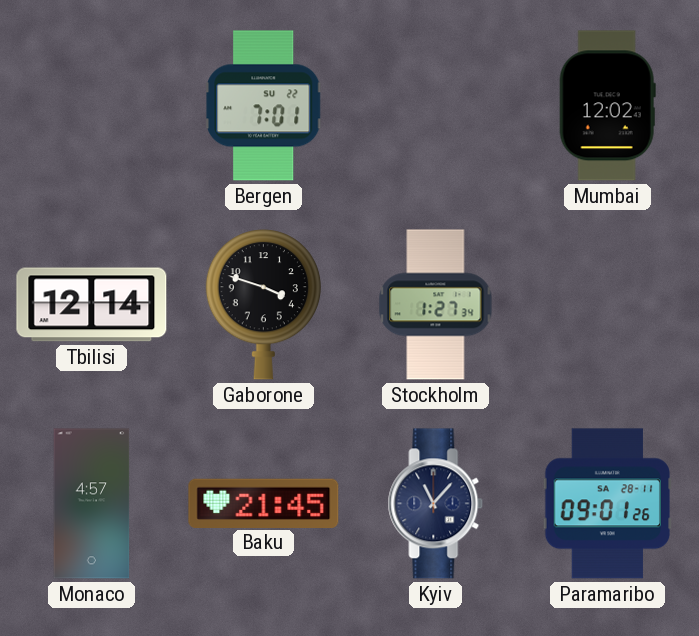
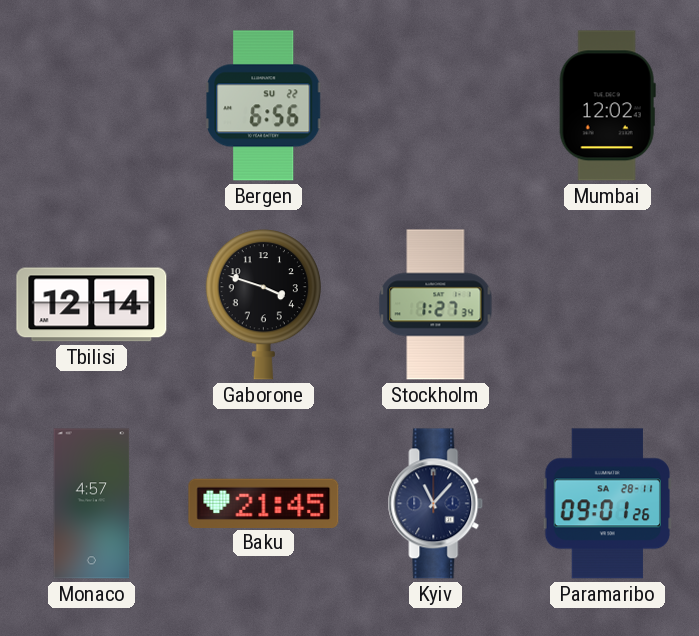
Bergen: 7:01 -> 6:56
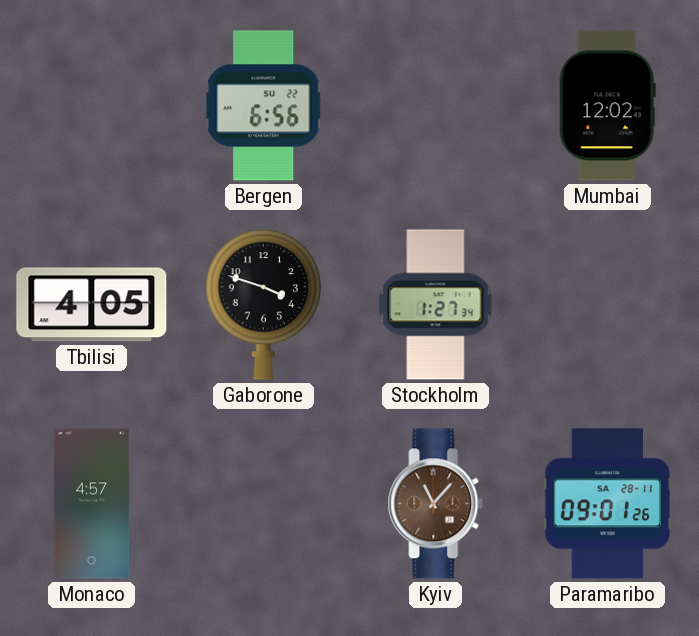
Tbilisi: 12:14 -> 4:05
Baku: 21:45 -> none
Kyiv dial: navy -> brown
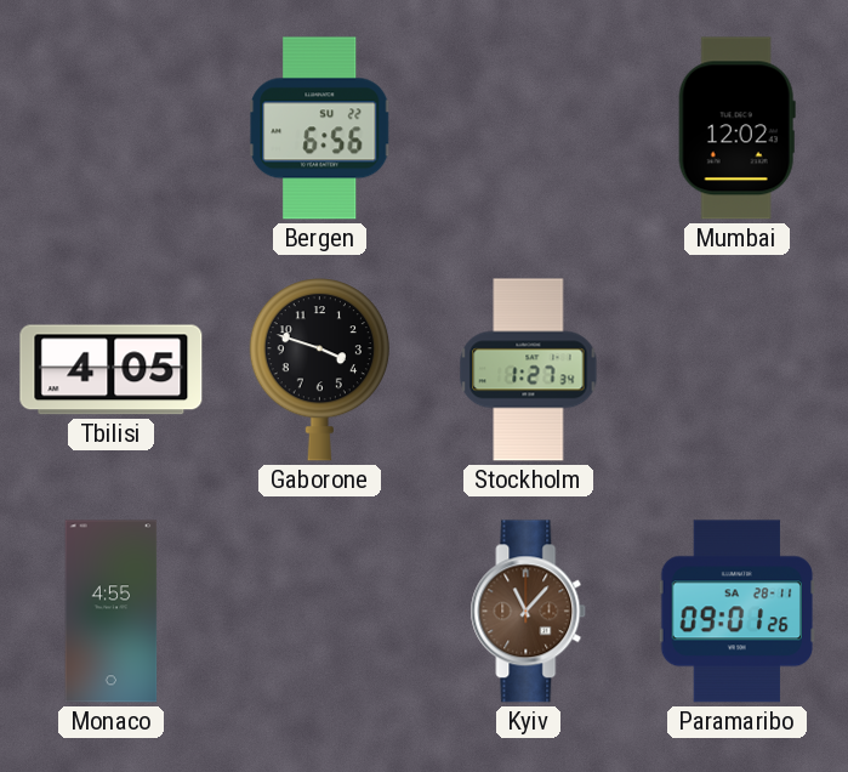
Monaco: 4:57 -> 4:55
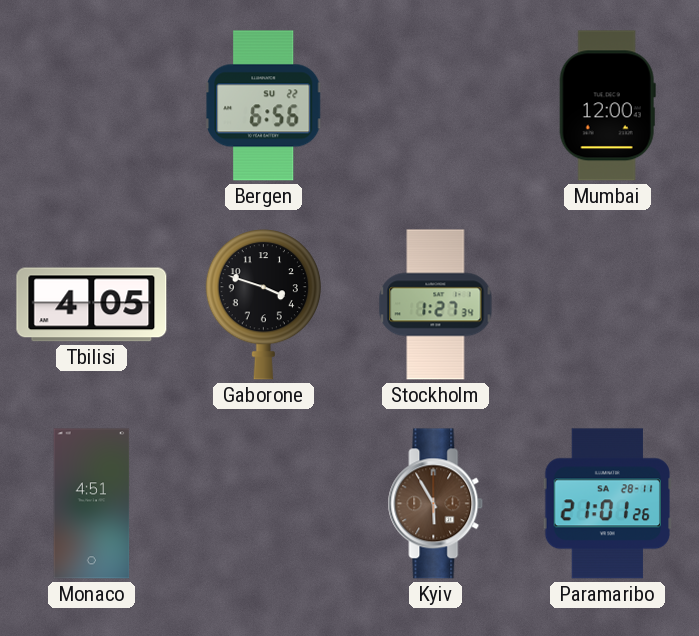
Mumbai: 12:02 -> 12:00
Monaco: 4:55 -> 4:51
Kyiv: 11:07 -> 5:55
Paramaribo: 09:01 -> 21:01
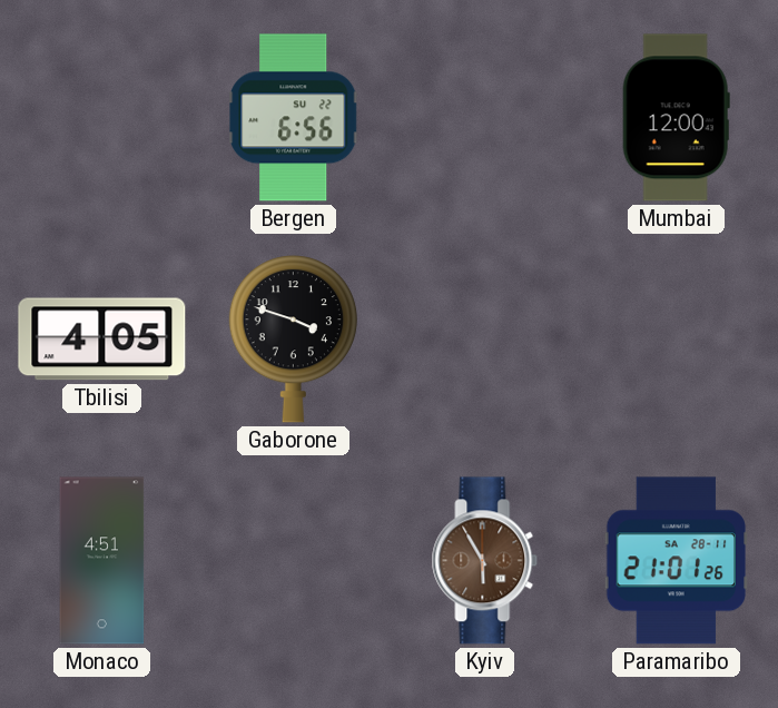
Stockholm: 1:27 -> none
